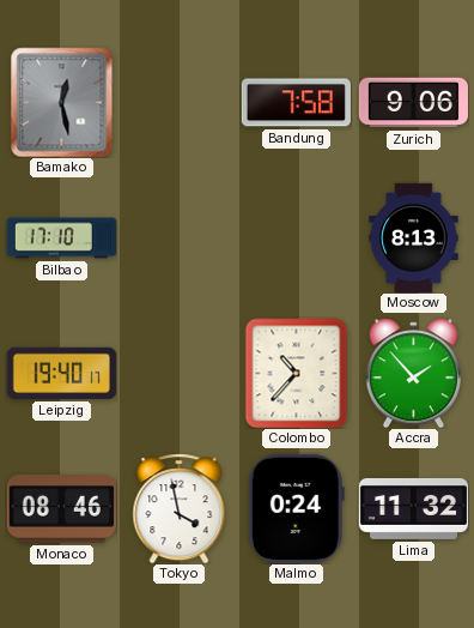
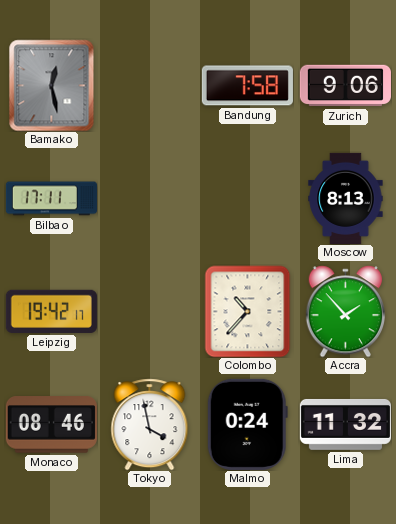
Bilbao: 17:10 -> 17:11
Leipzig: 19:40 -> 19:42
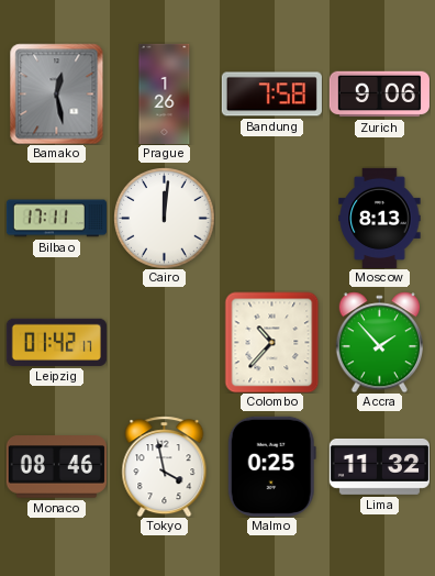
Prague: none -> 1:26
Cairo: none -> 12:01
Leipzig: 19:42 -> 01:42
Malmo: 0:24 -> 0:25
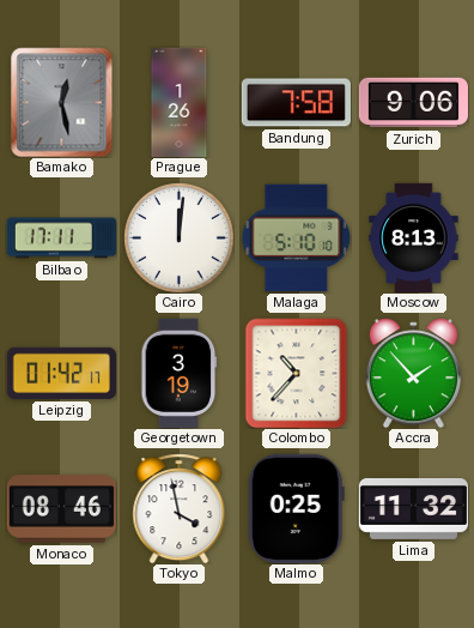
Malaga: none -> 5:10
Georgetown: none -> 3:19
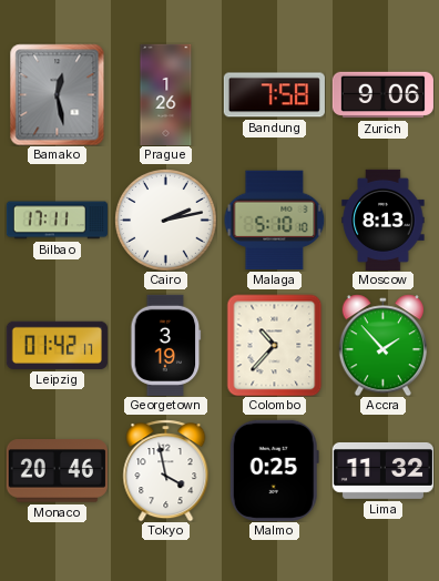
Cairo: 12:01 -> 2:13
Monaco: 08:46 -> 20:46
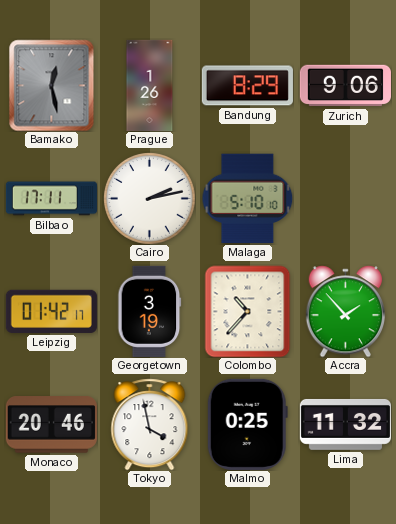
Bandung: 7:58 -> 8:29
Moscow: 8:13 -> none
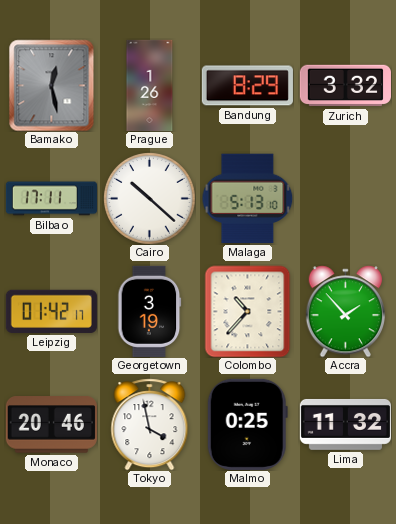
Zurich: 9:06 -> 3:32
Cairo: 2:13 -> 10:22
Malaga: 5:10 -> 5:13
